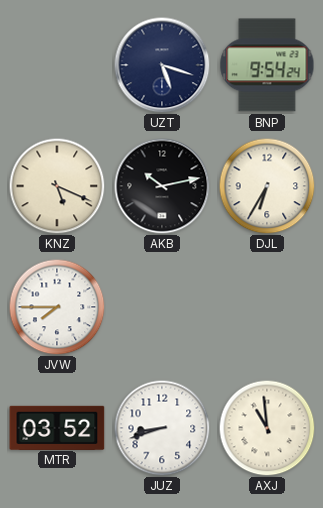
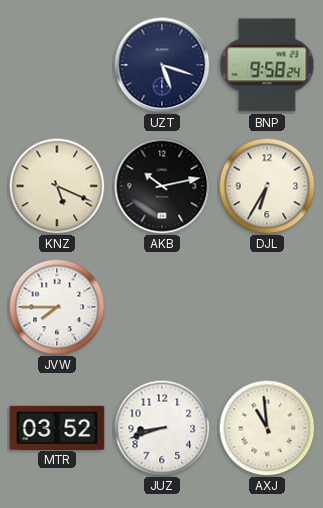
BNP: 9:54 -> 9:58
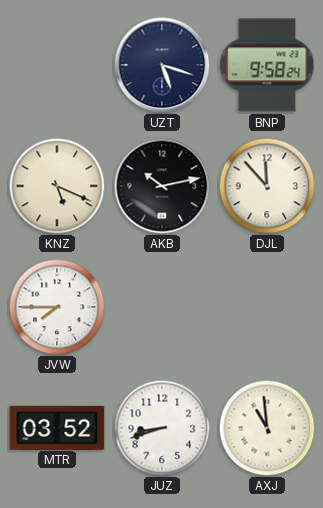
DJL: 6:35 -> 11:53
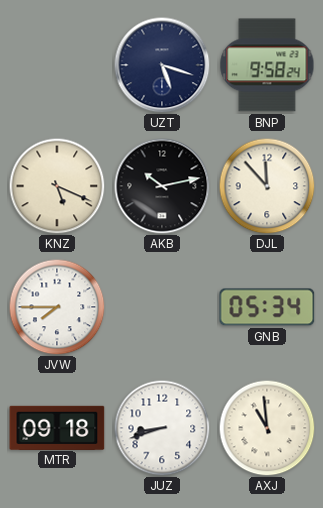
GNB: none -> 05:34
MTR: 03:52 -> 09:18
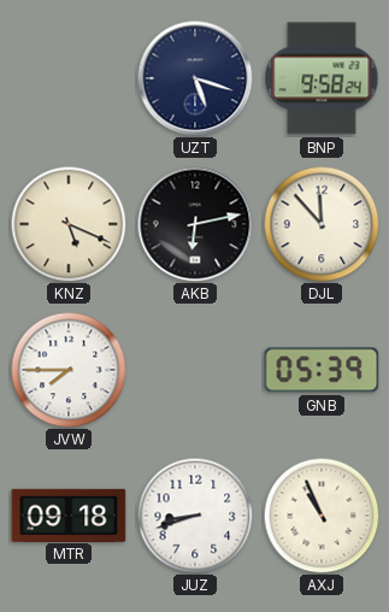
AKB: 10:13 -> 6:13
GNB: 05:34 -> 05:39
AXJ: 10:59 -> 10:56
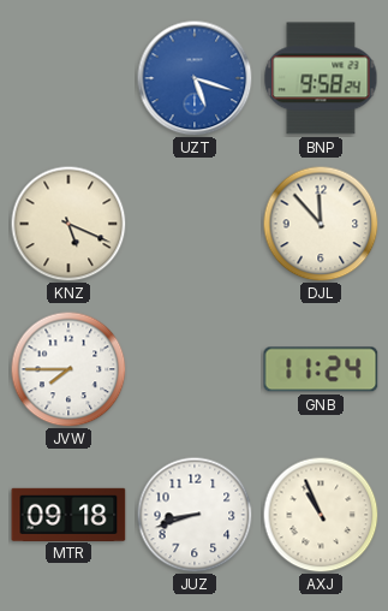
UZT dial: navy -> blue
AKB: 6:13 -> none
GNB: 05:39 -> 11:24
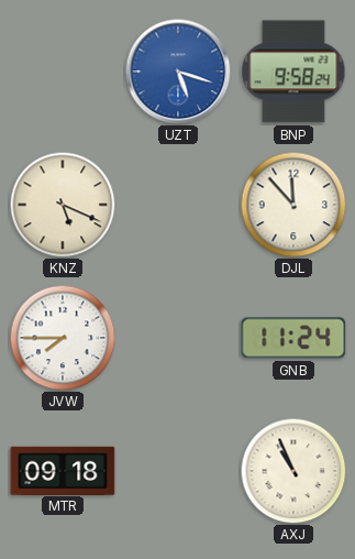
JUZ: 8:42 -> none
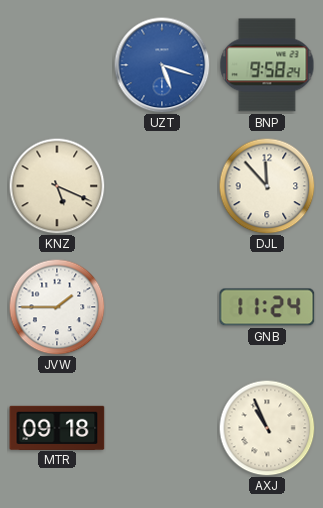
JVW: 7:45 -> 1:45
